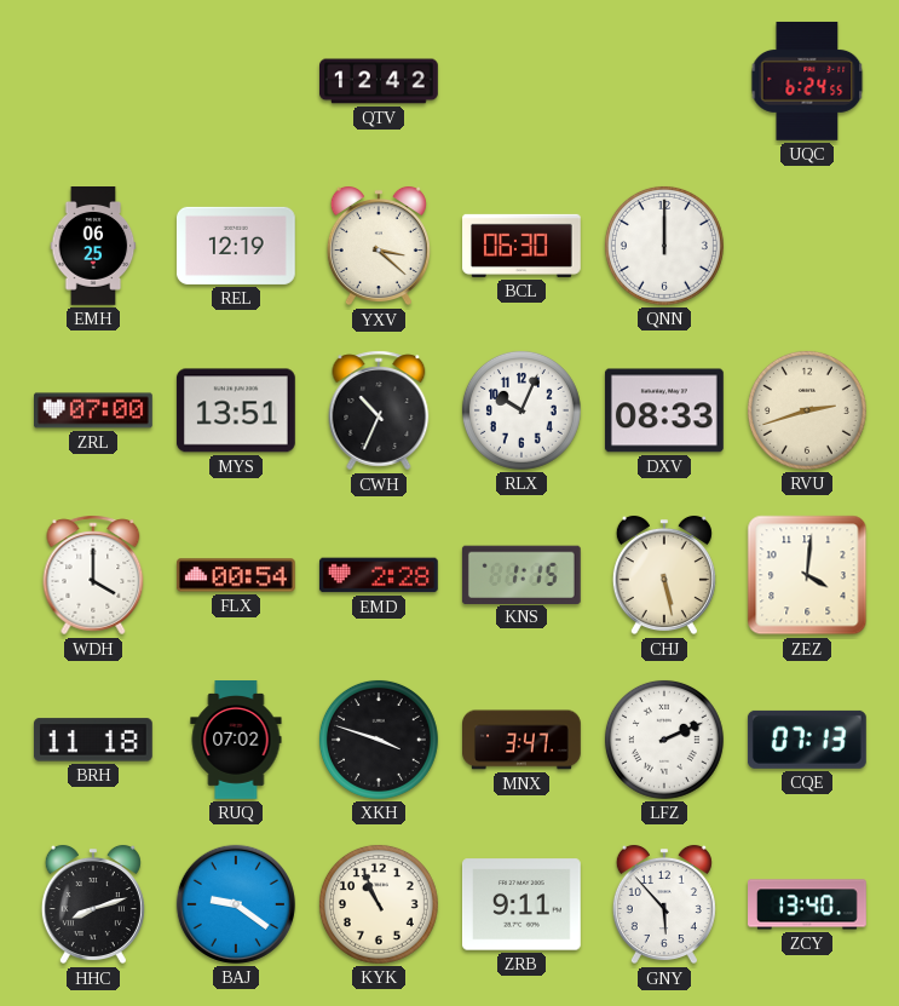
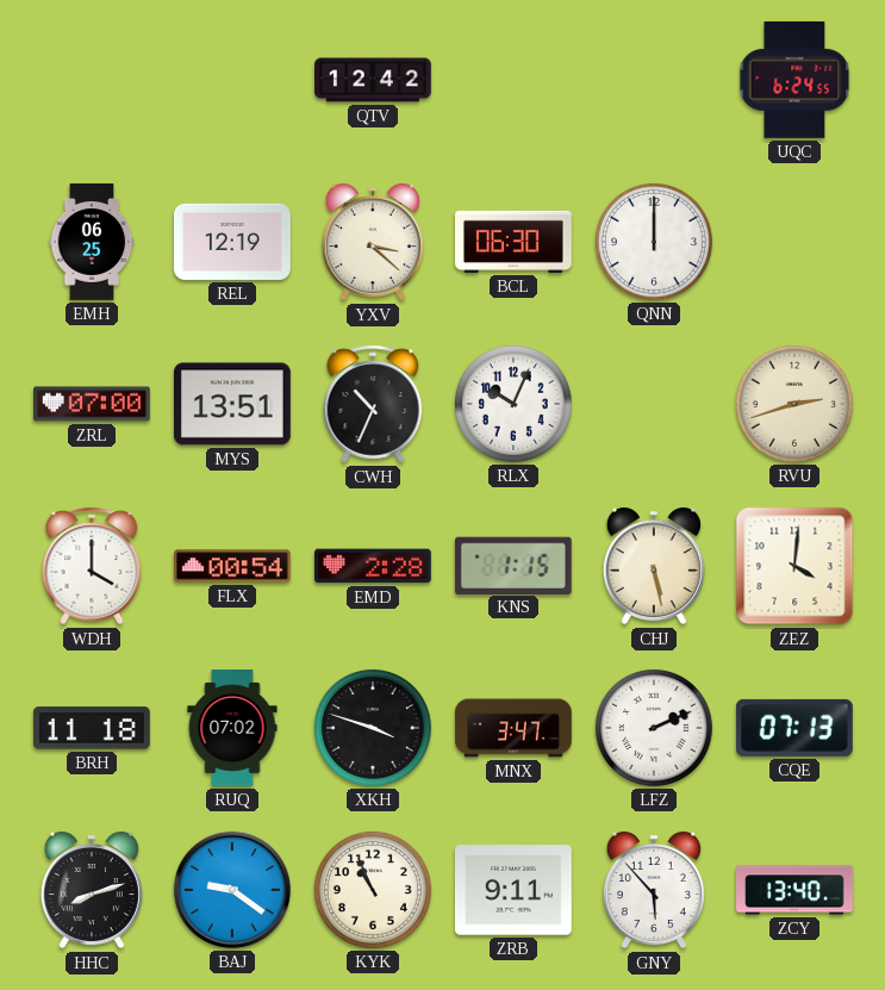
DXV: 08:33 -> none
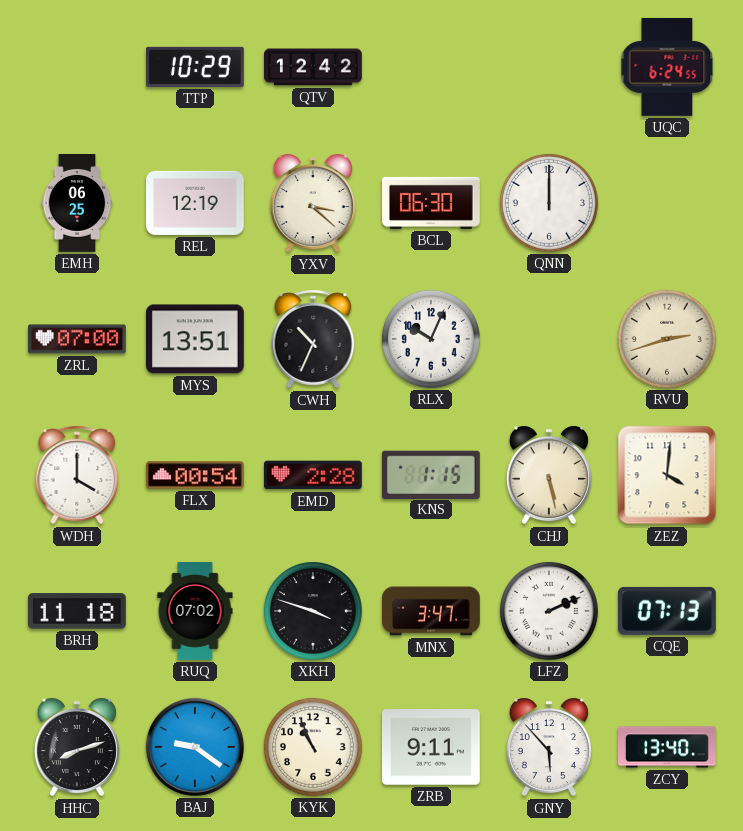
TTP: none -> 10:29
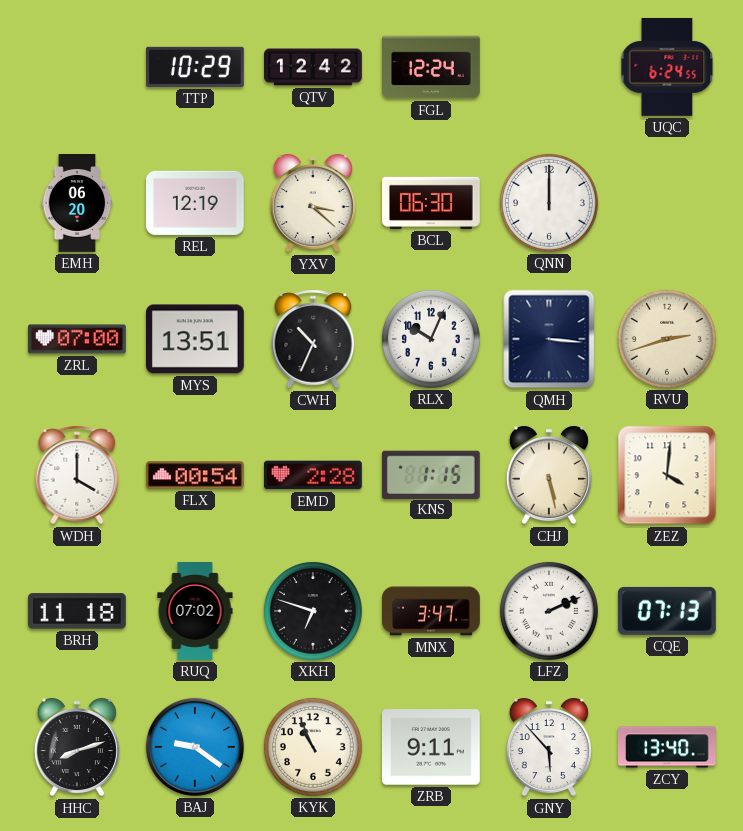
FGL: none -> 12:24
EMH: 06:25 -> 06:20
QMH: none -> 3:16
XKH: 3:48 -> 6:48
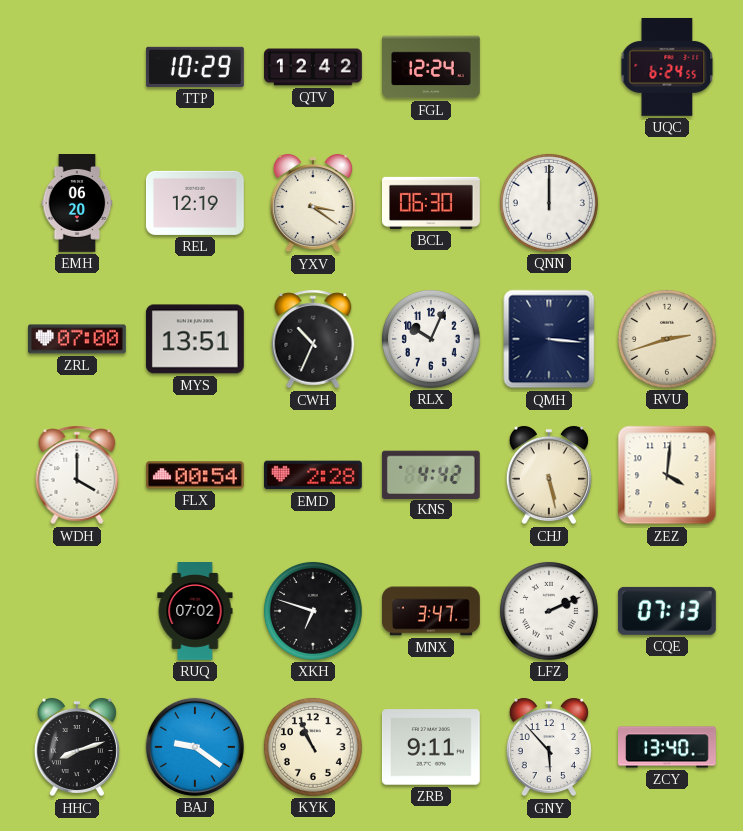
YXV: 3:22 -> 3:21
KNS: 1:15 -> 4:42
BRH: 11:18 -> none
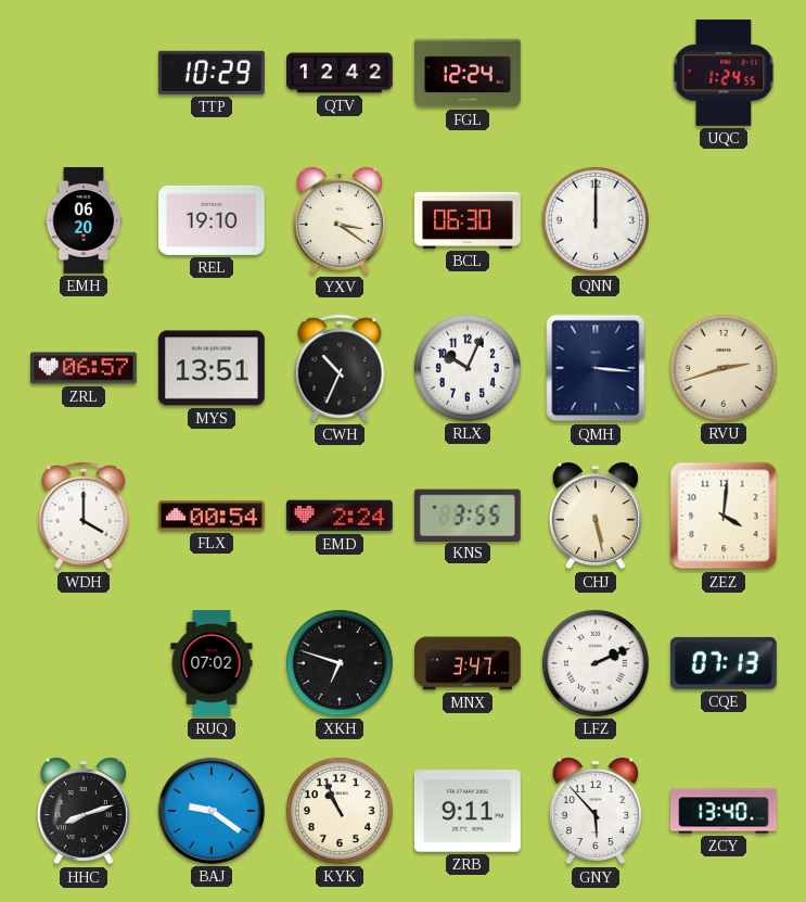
UQC: 6:24 -> 1:24
REL: 12:19 -> 19:10
ZRL: 07:00 -> 06:57
EMD: 2:28 -> 2:24
KNS: 4:42 -> 3:55
